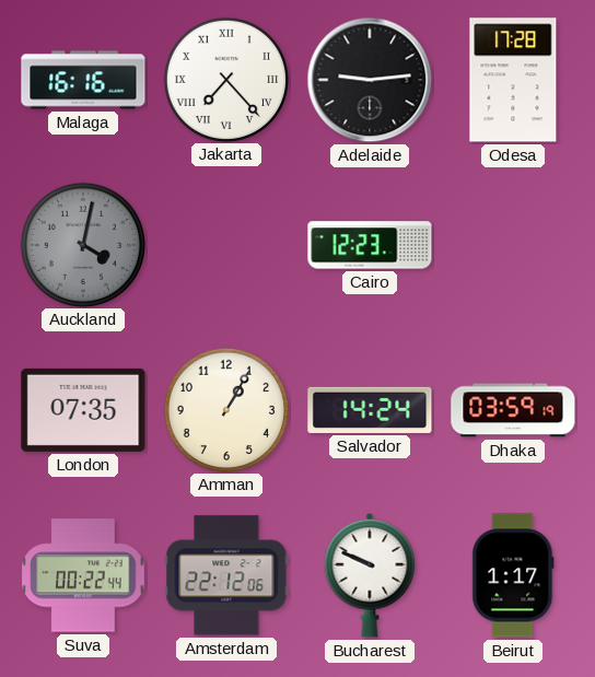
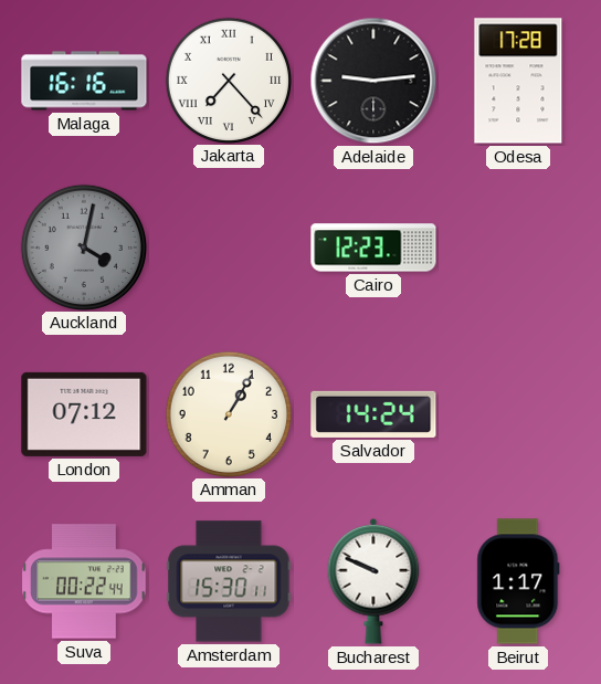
London: 07:35 -> 07:12
Dhaka: 03:59 -> none
Amsterdam: 22:12 -> 15:30
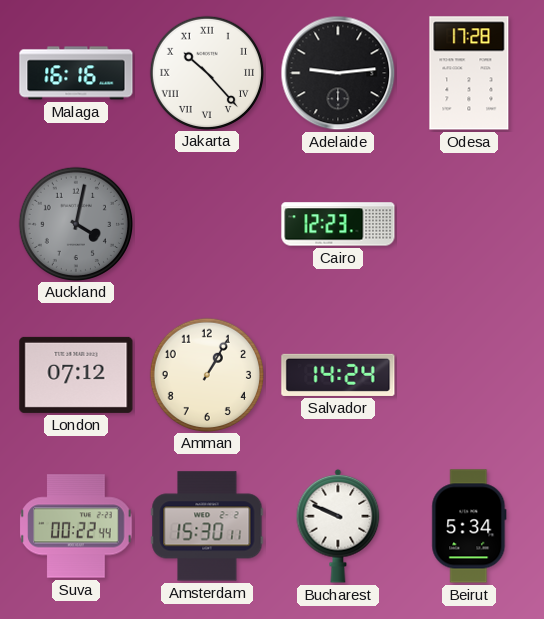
Jakarta: 7:23 -> 10:23
Beirut: 1:17 -> 5:34
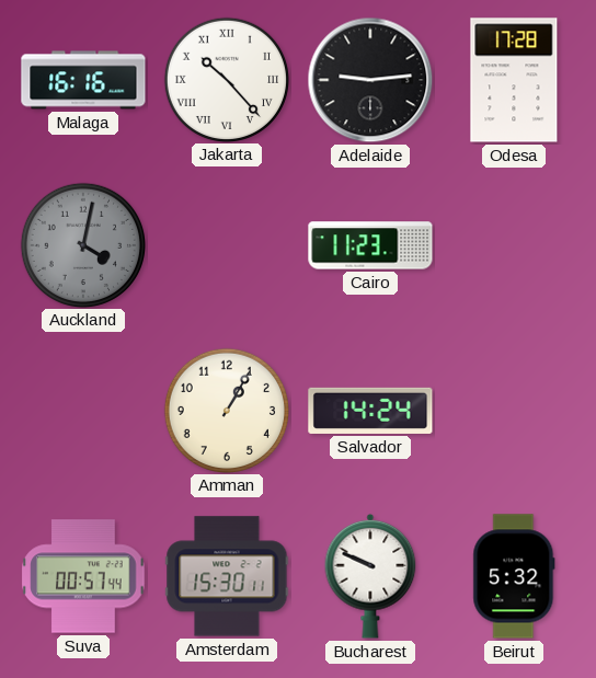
Cairo: 12:23 -> 11:23
London: 07:12 -> none
Suva: 00:22 -> 00:57
Beirut: 5:34 -> 5:32
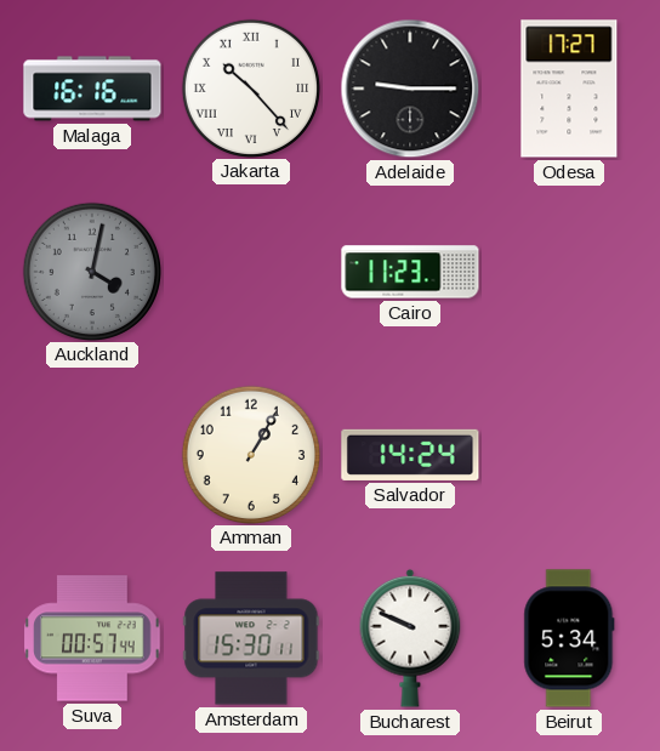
Adelaide: 9:14 -> 9:15
Odesa: 17:28 -> 17:27
Beirut: 5:32 -> 5:34
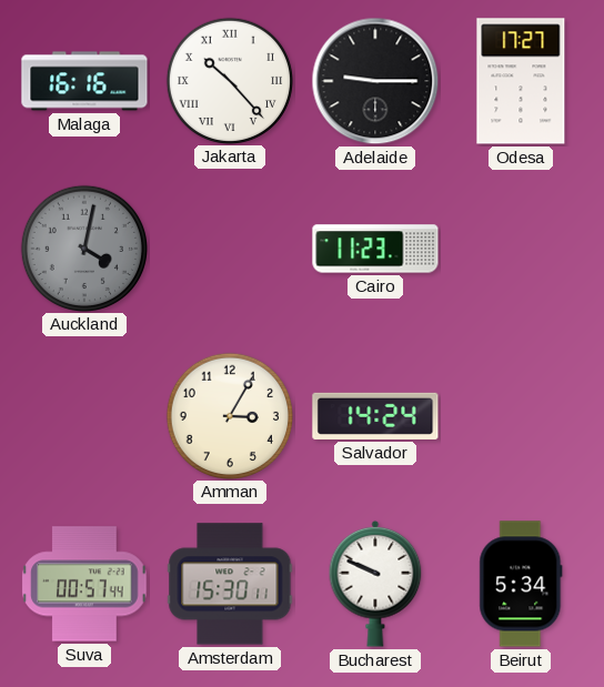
Amman: 1:05 -> 3:05
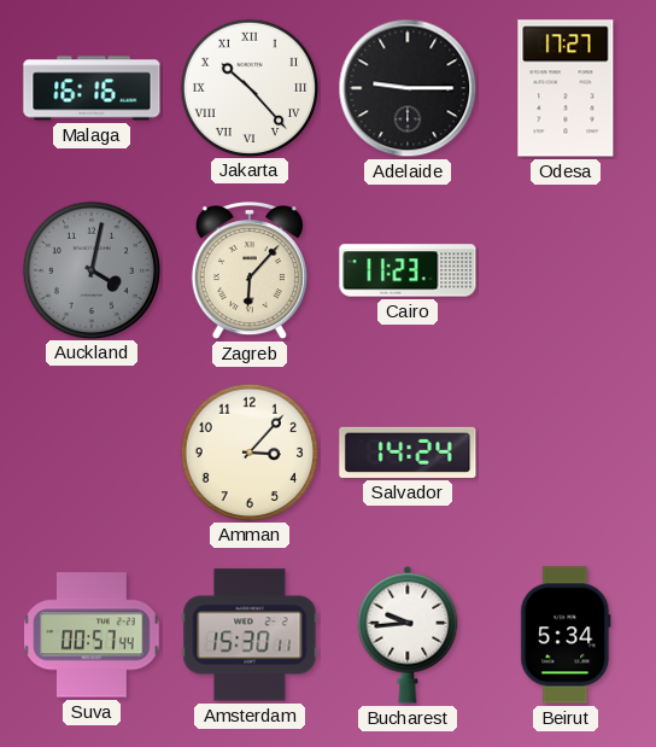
Zagreb: none -> 6:07
Amman: 3:05 -> 3:07
Bucharest: 9:49 -> 9:44
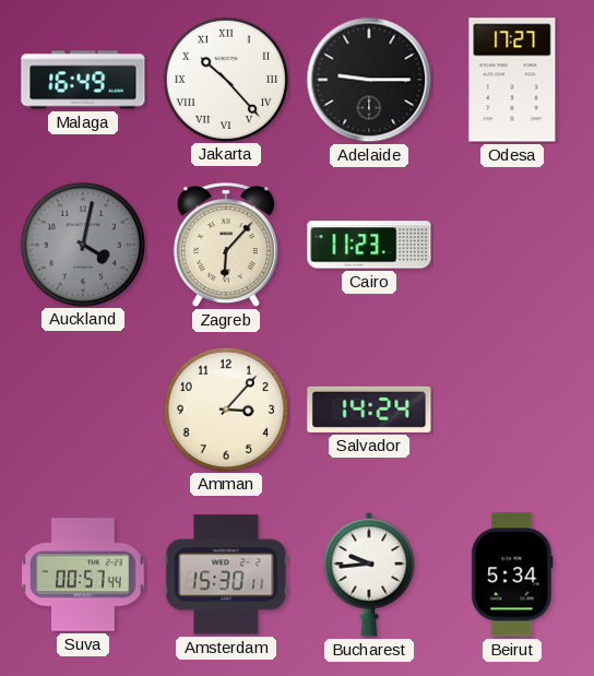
Malaga: 16:16 -> 16:49
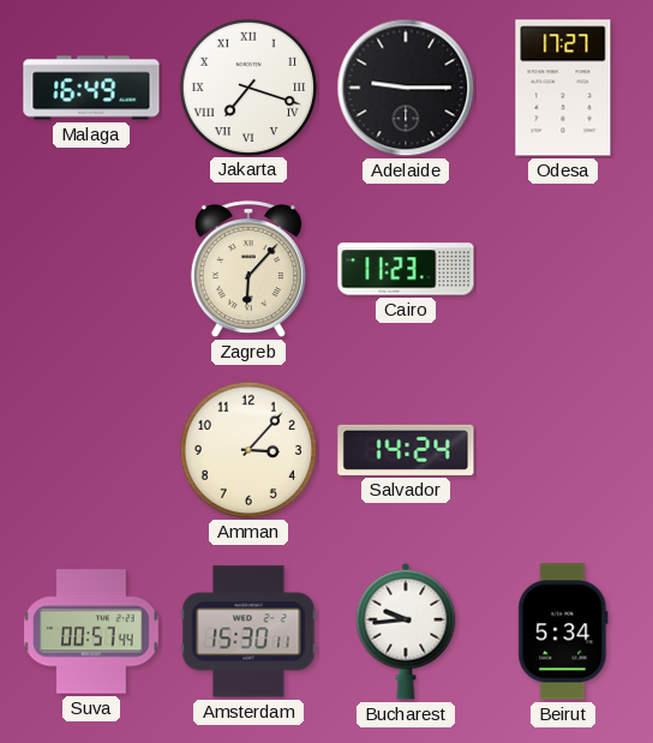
Jakarta: 10:23 -> 7:18
Auckland: 4:02 -> none
